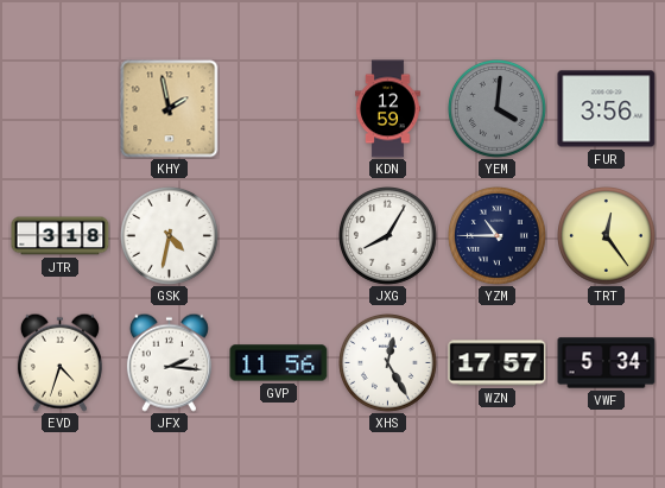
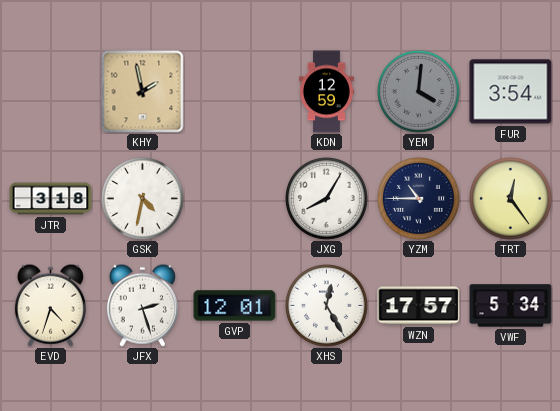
FUR: 3:56 -> 3:54
JFX: 2:16 -> 2:27
GVP: 11:56 -> 12:01
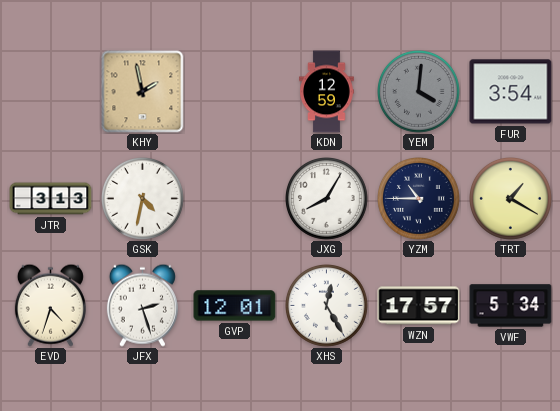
JTR: 3:18 -> 3:13
TRT: 12:24 -> 1:20
